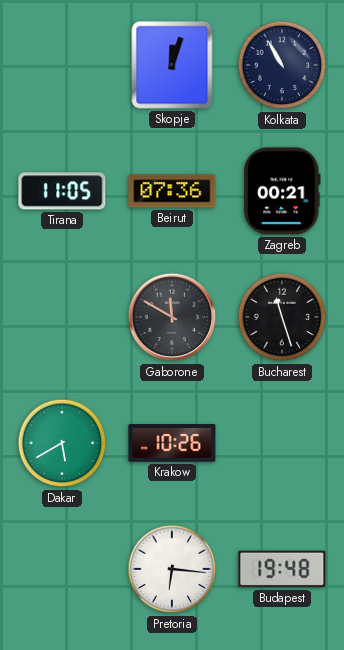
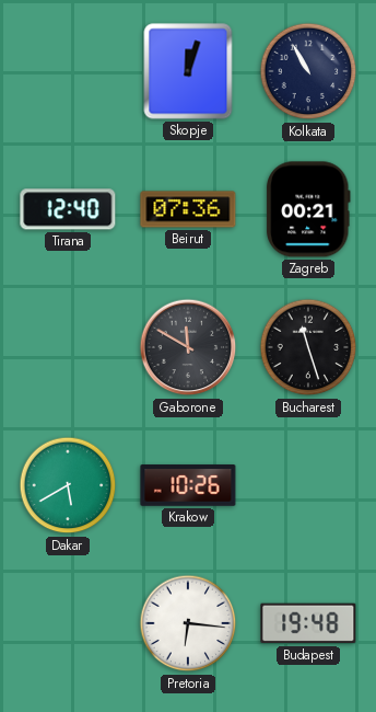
Tirana: 11:05 -> 12:40
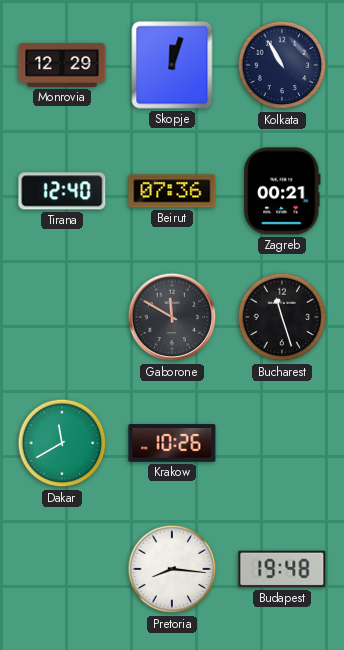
Monrovia: none -> 12:29
Dakar: 5:40 -> 11:40
Pretoria: 6:16 -> 8:16
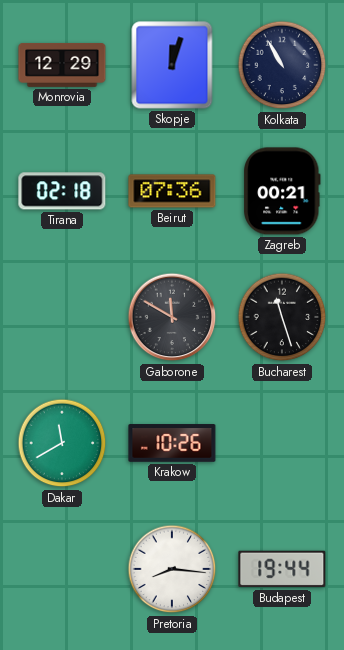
Tirana: 12:40 -> 02:18
Budapest: 19:48 -> 19:44
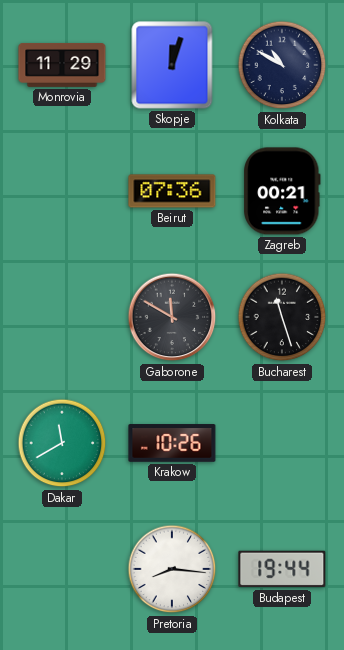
Monrovia: 12:29 -> 11:29
Kolkata: 10:55 -> 10:50
Tirana: 02:18 -> none
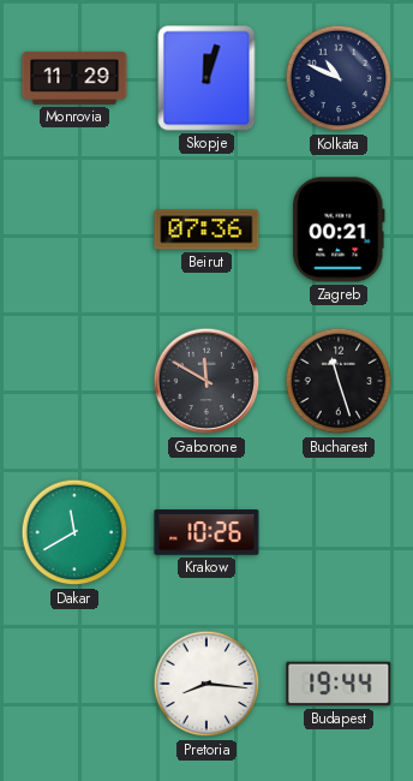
Kolkata: 10:50 -> 10:49
